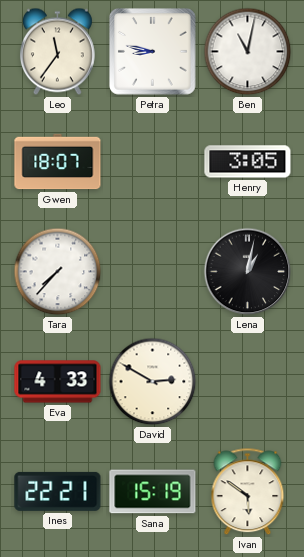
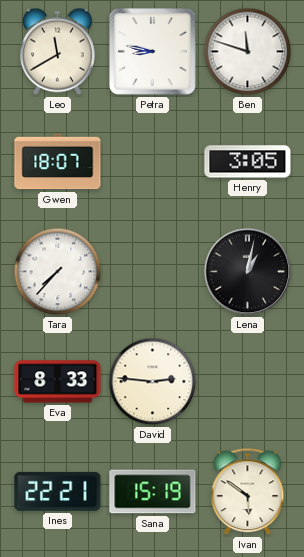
Leo: 11:36 -> 11:40
Ben: 11:02 -> 11:48
Eva: 4:33 -> 8:33
David: 2:50 -> 2:46
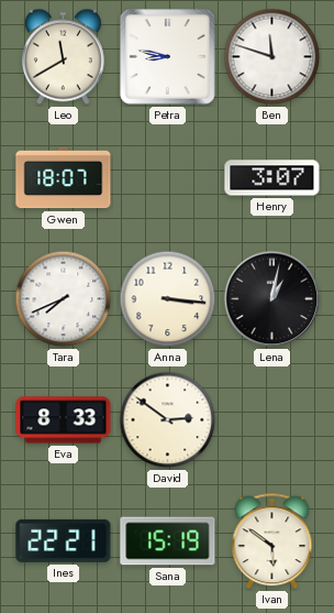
Henry: 3:05 -> 3:07
Tara: 7:37 -> 7:41
Anna: none -> 3:16
David: 2:46 -> 2:51
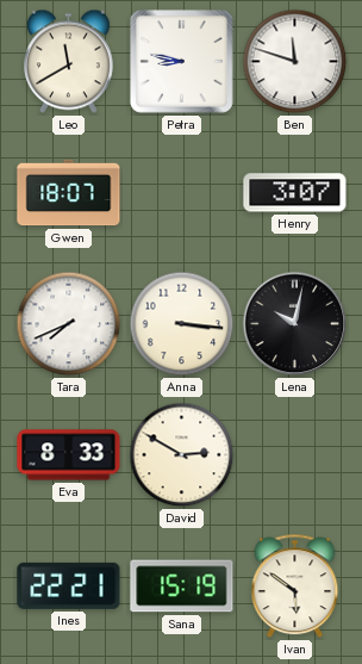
Lena: 1:02 -> 10:02
David: 2:51 -> 2:50
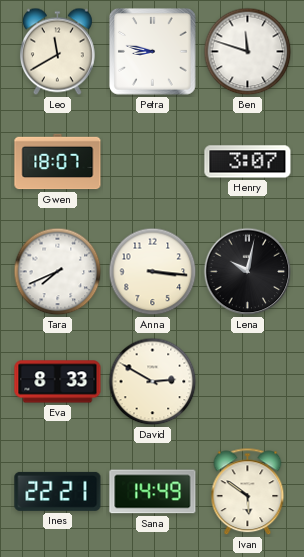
Sana: 15:19 -> 14:49
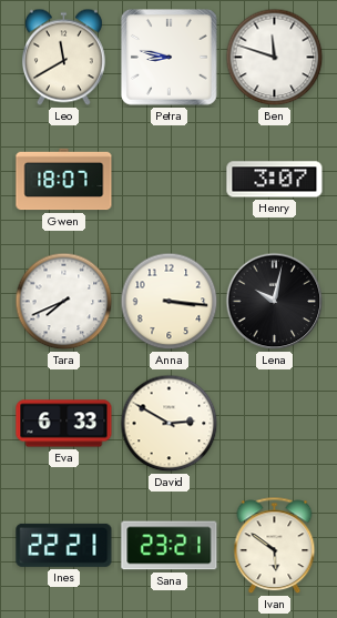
Eva: 8:33 -> 6:33
Sana: 14:49 -> 23:21
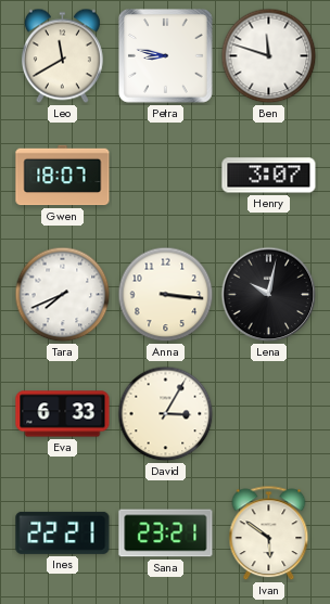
David: 2:50 -> 3:05
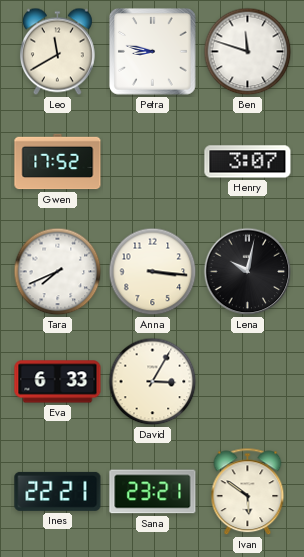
Gwen: 18:07 -> 17:52
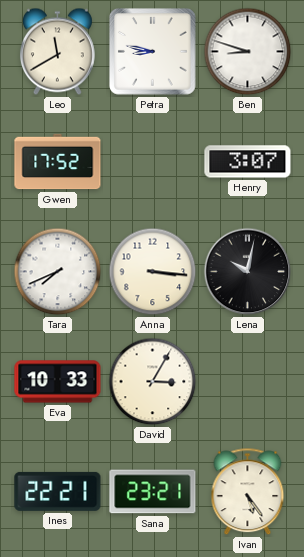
Ben: 11:48 -> 8:48
Eva: 6:33 -> 10:33
Ivan: 5:51 -> 5:24
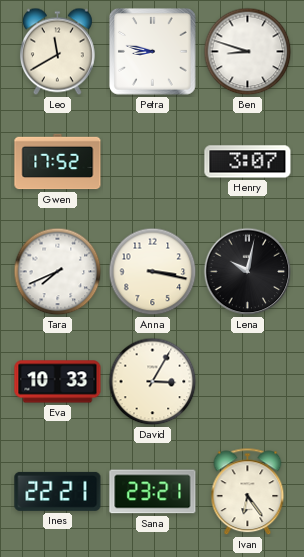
Anna: 3:16 -> 3:17
Ivan: 5:24 -> 6:24
